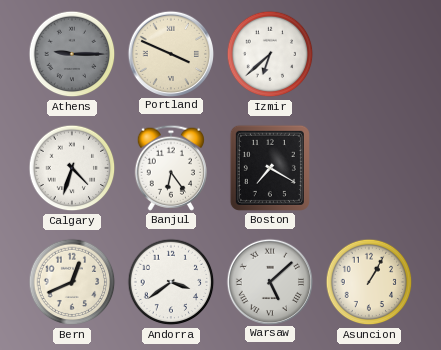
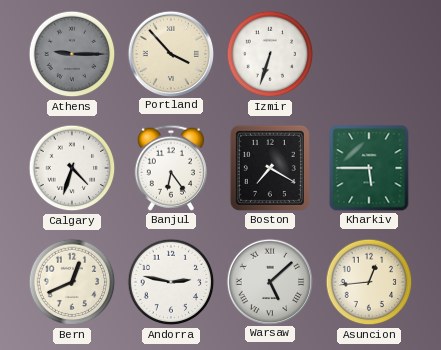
Portland: 3:49 -> 3:53
Izmir: 6:38 -> 6:33
Kharkiv: none -> 5:45
Andorra: 3:39 -> 2:47
Asuncion: 1:05 -> 12:44
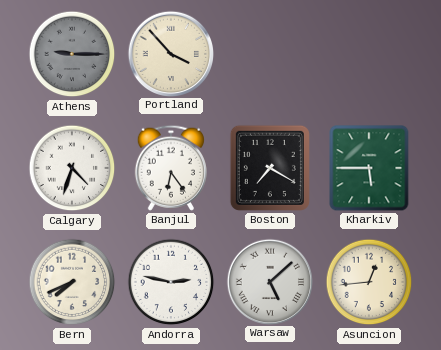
Izmir: 6:33 -> none
Bern: 12:41 -> 7:41
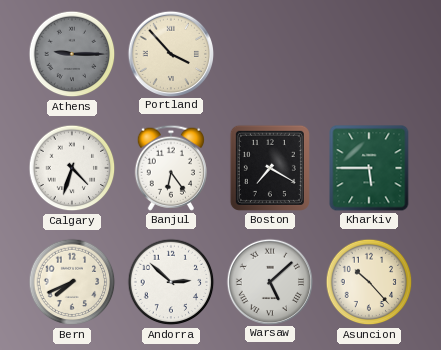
Andorra: 2:47 -> 2:52
Asuncion: 12:44 -> 10:23
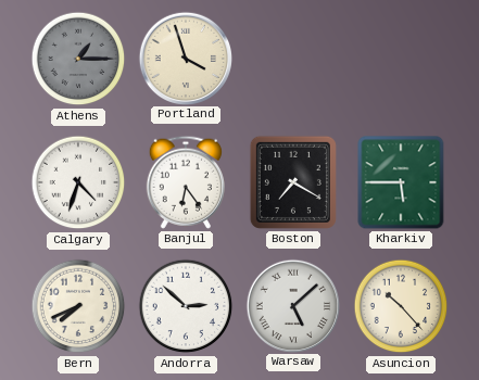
Athens: 9:15 -> 1:15
Portland: 3:53 -> 3:57
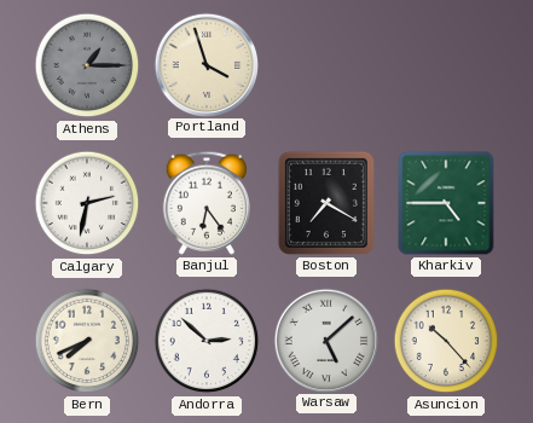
Calgary: 4:33 -> 2:32
Kharkiv: 5:45 -> 4:45
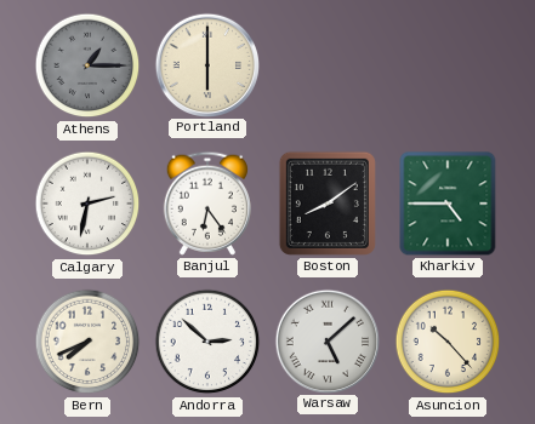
Portland: 3:57 -> 6:00
Boston: 7:20 -> 8:09
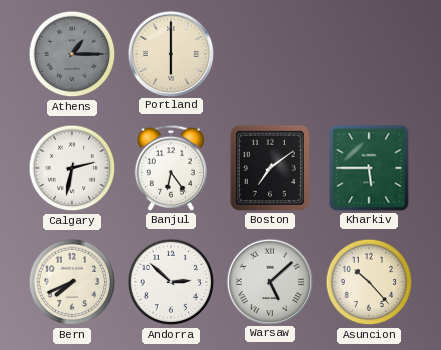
Boston: 8:09 -> 7:09
Kharkiv: 4:45 -> 5:45
